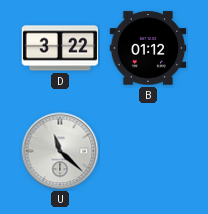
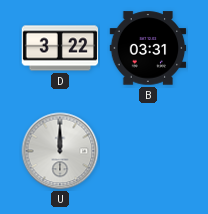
B: 01:12 -> 03:31
U: 11:22 -> 12:00
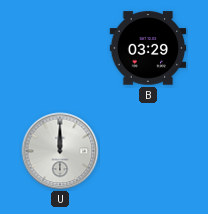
D: 3:22 -> none
B: 03:31 -> 03:29
